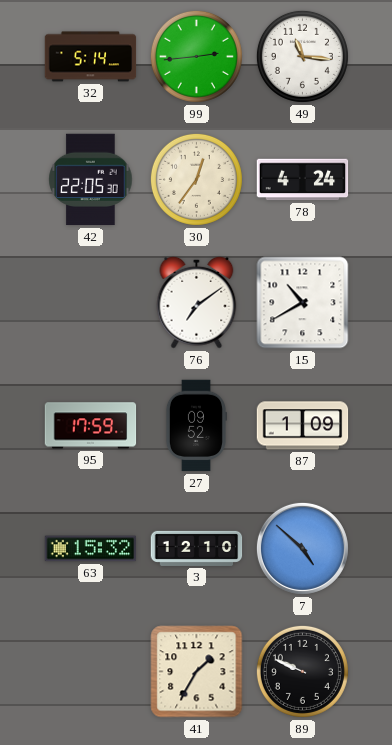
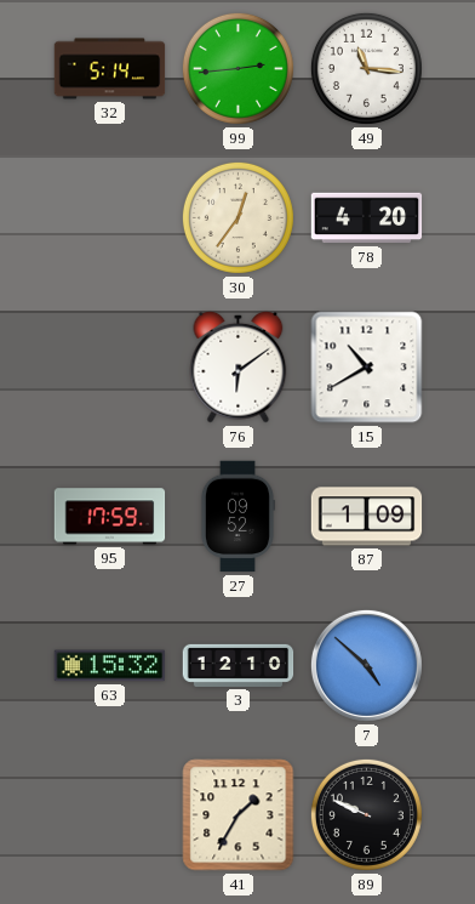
42: 22:05 -> none
78: 4:24 -> 4:20
76: 7:09 -> 6:09
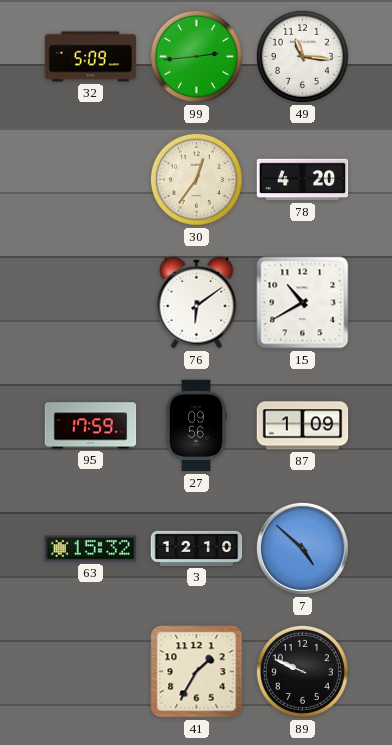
32: 5:14 -> 5:09
27: 09:52 -> 09:56
